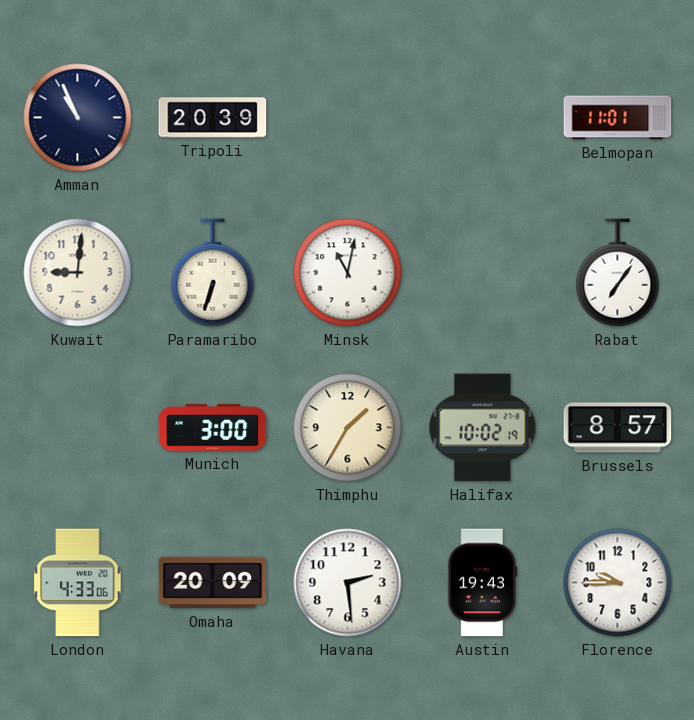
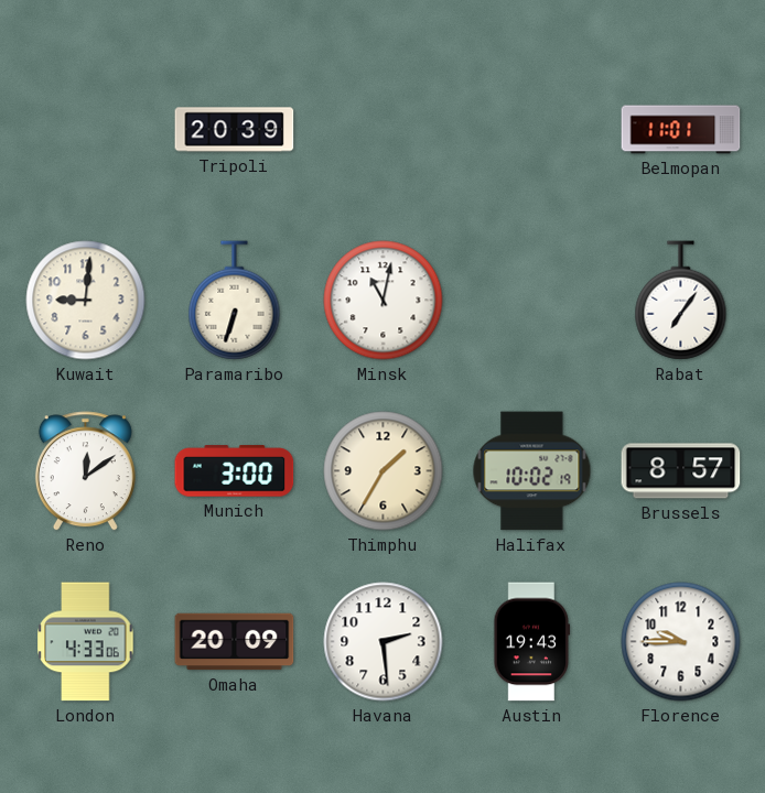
Amman: 10:56 -> none
Reno: none -> 12:09
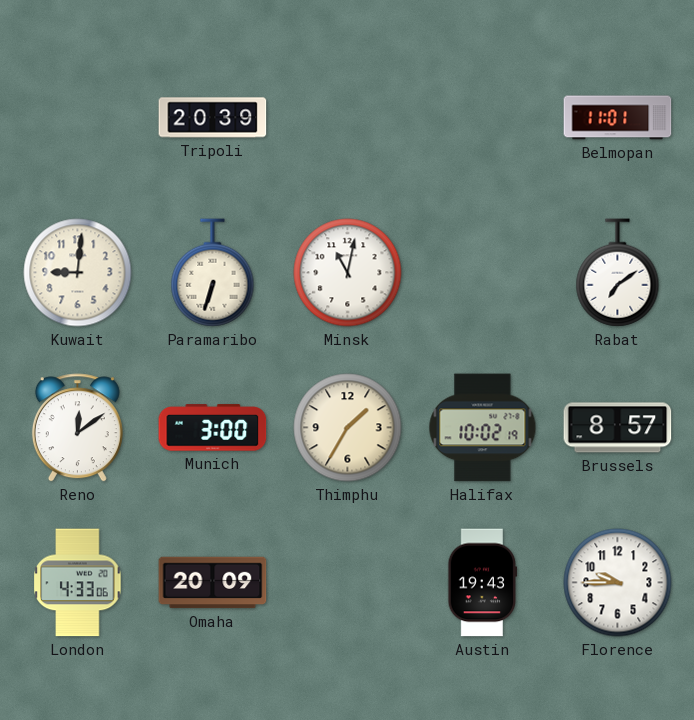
Rabat: 7:06 -> 7:09
Havana: 2:29 -> none
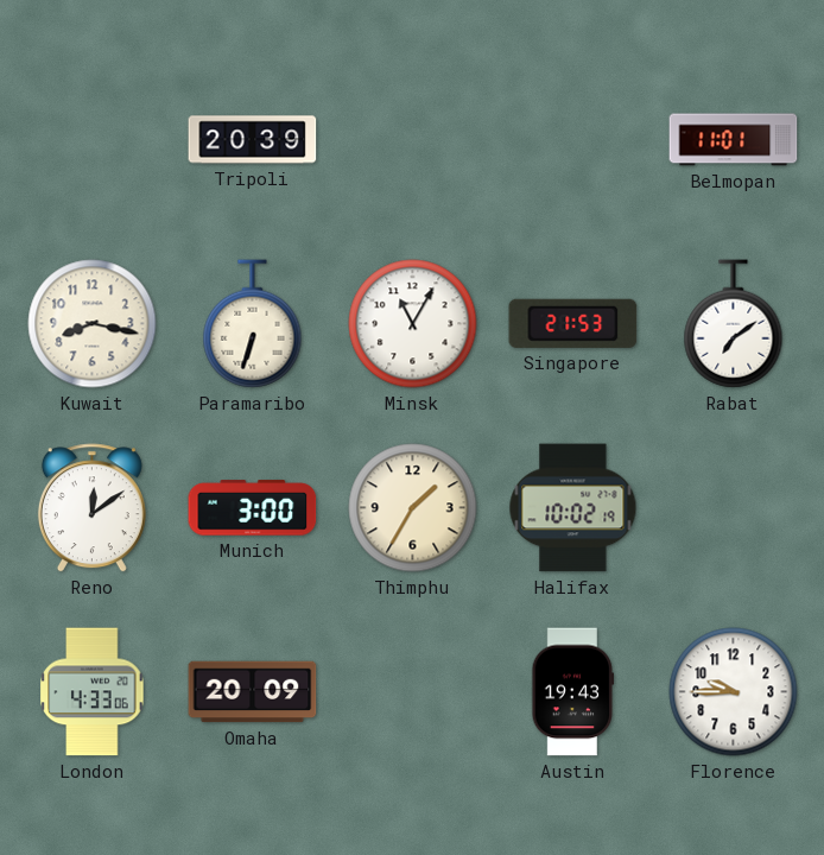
Kuwait: 9:01 -> 8:17
Minsk: 11:02 -> 11:05
Singapore: none -> 21:53
Brussels: 8:57 -> none
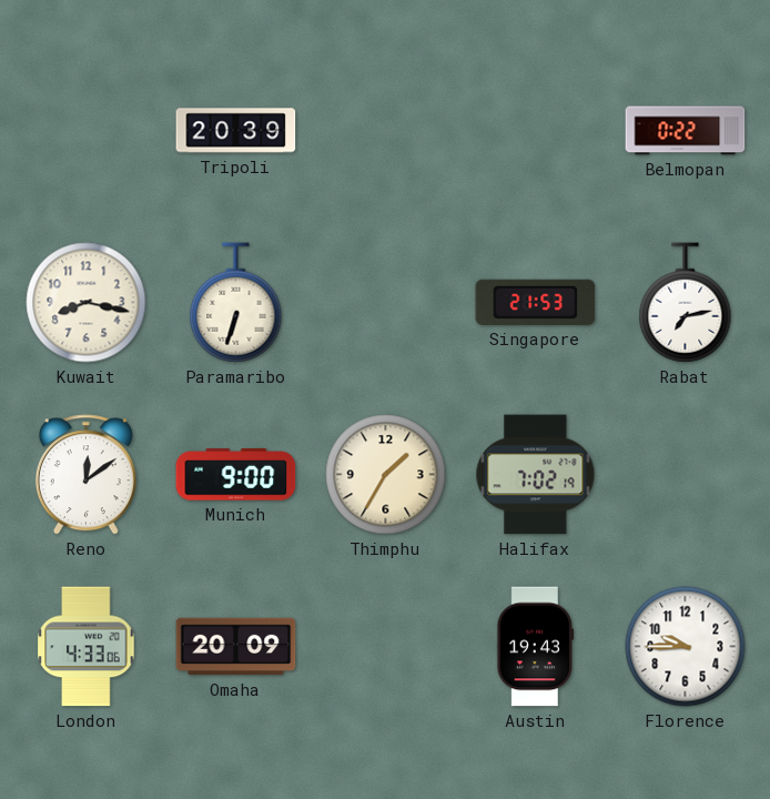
Belmopan: 11:01 -> 0:22
Minsk: 11:05 -> none
Rabat: 7:09 -> 7:13
Munich: 3:00 -> 9:00
Halifax: 10:02 -> 7:02
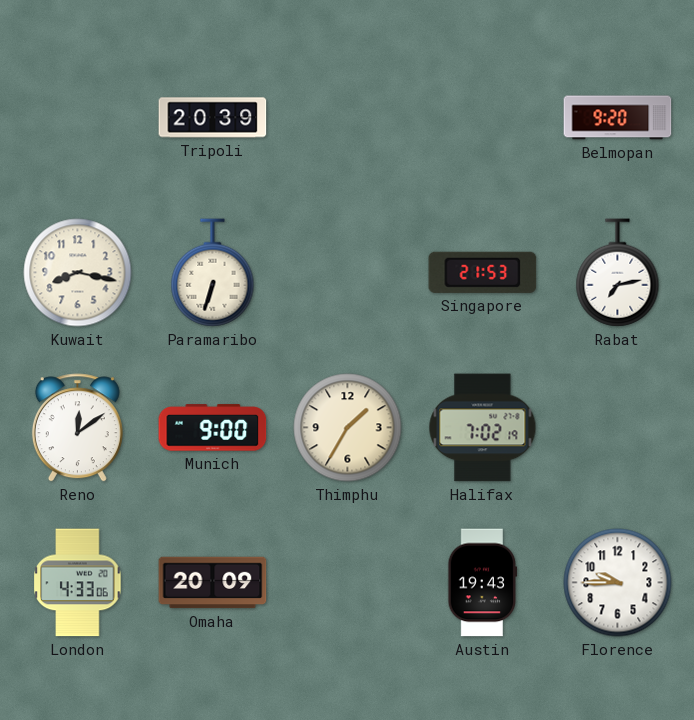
Belmopan: 0:22 -> 9:20
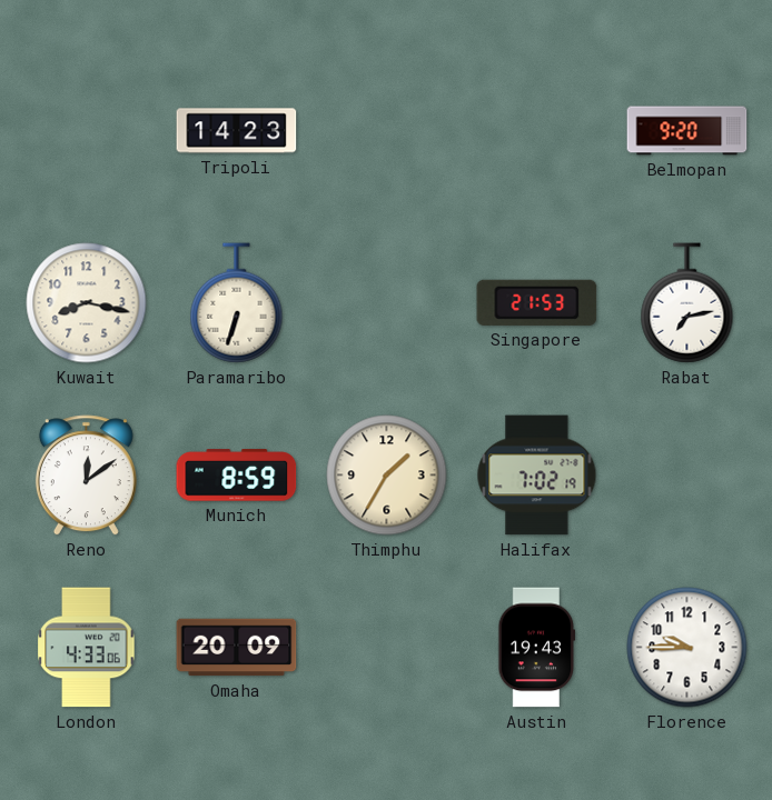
Tripoli: 20:39 -> 14:23
Munich: 9:00 -> 8:59
